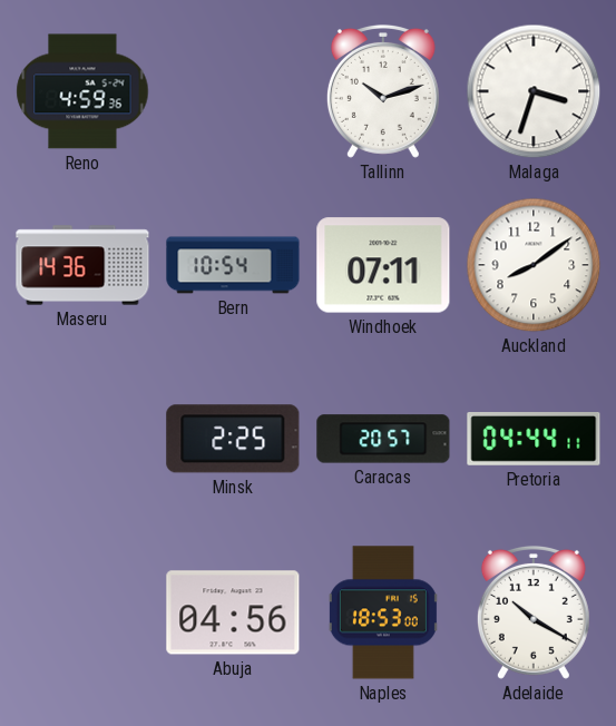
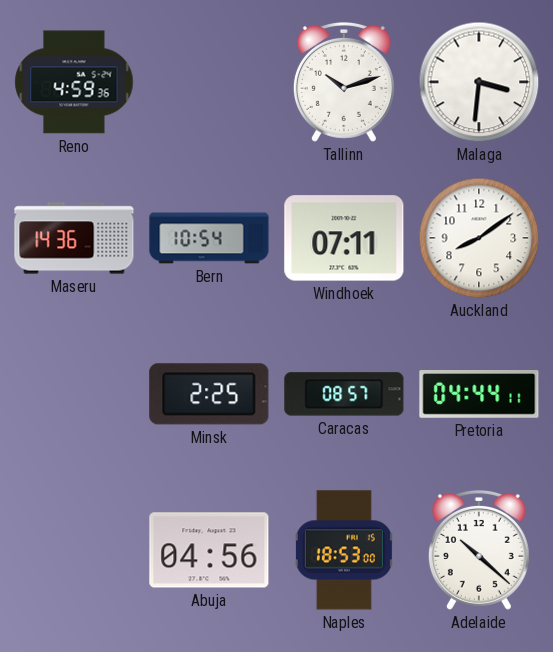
Malaga: 3:33 -> 3:31
Caracas: 20:57 -> 08:57
Adelaide: 10:20 -> 10:22
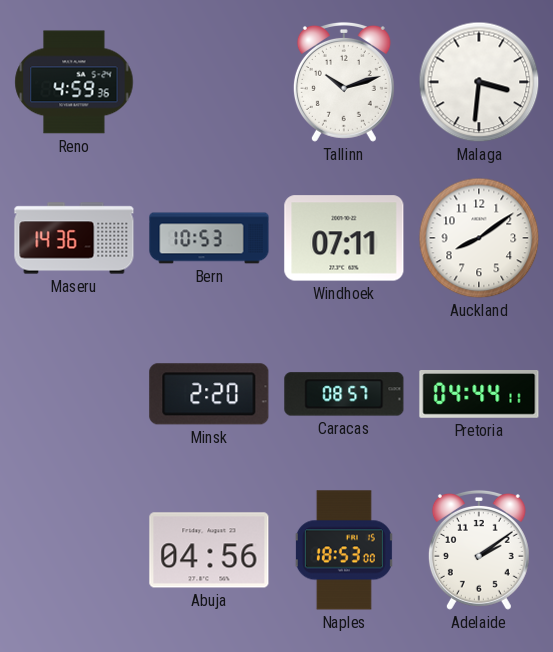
Bern: 10:54 -> 10:53
Minsk: 2:25 -> 2:20
Adelaide: 10:22 -> 2:09
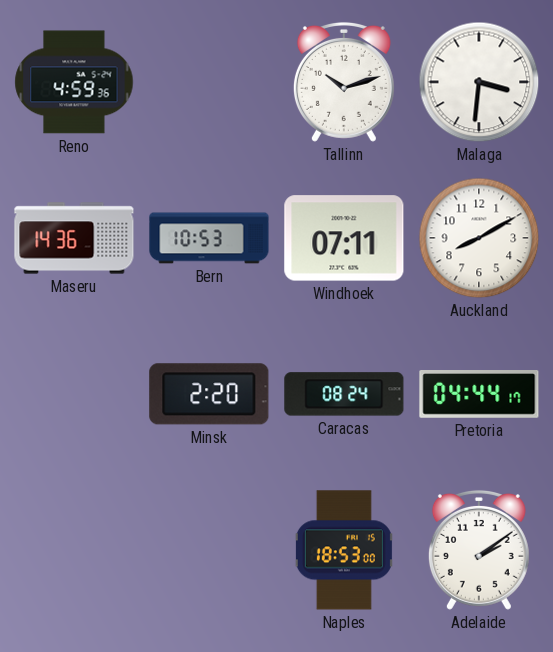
Auckland: 8:09 -> 8:10
Caracas: 08:57 -> 08:24
Pretoria: 04:44:11 -> 04:44:17
Abuja: 04:56 -> none
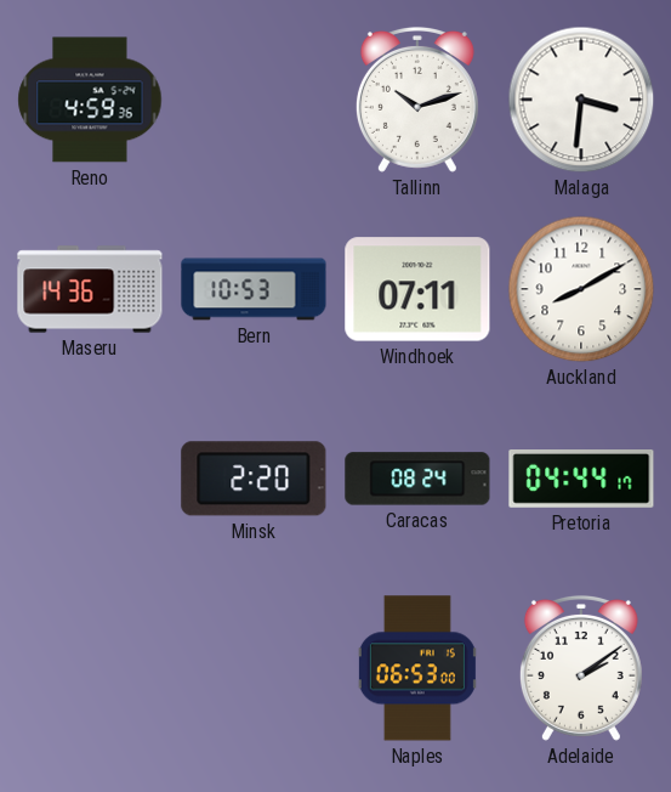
Naples: 18:53 -> 06:53
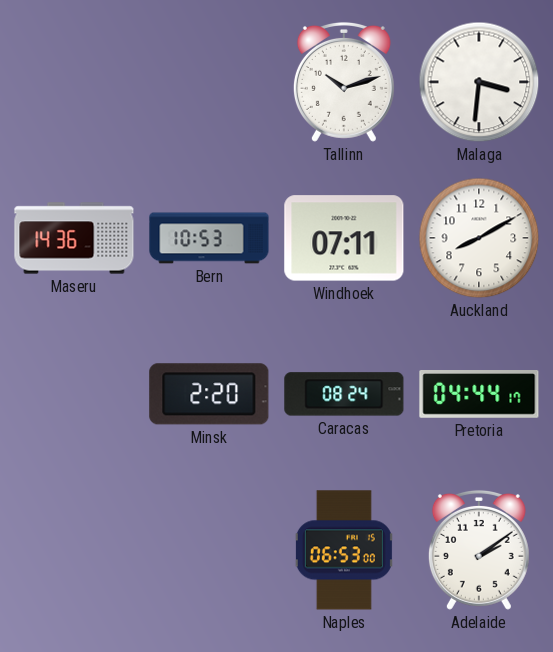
Reno: 4:59 -> none
